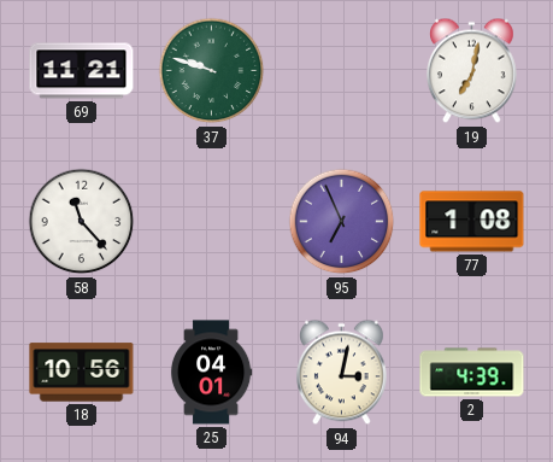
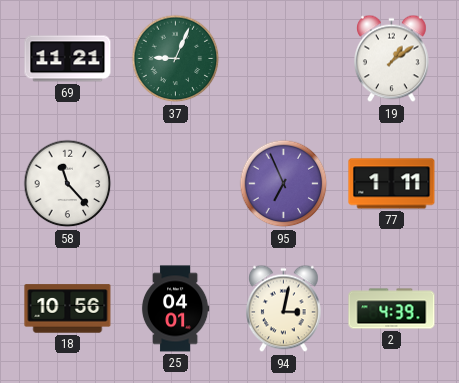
37: 9:48 -> 9:04
19: 7:02 -> 1:09
77: 1:08 -> 1:11
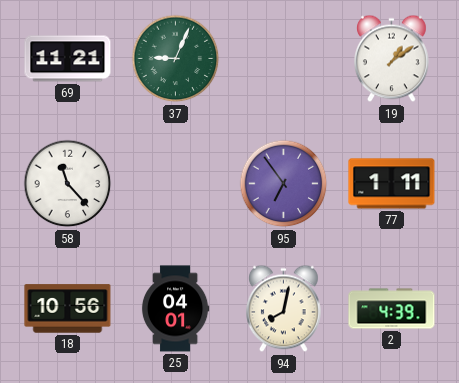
95: 6:56 -> 6:54
94: 3:02 -> 8:02
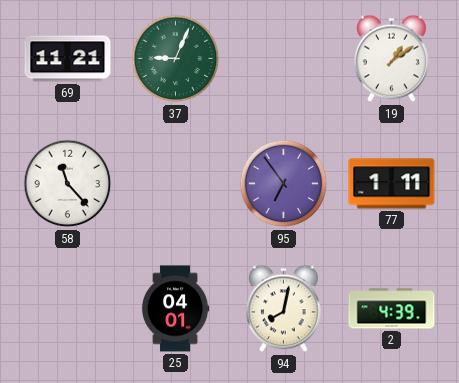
18: 10:56 -> none
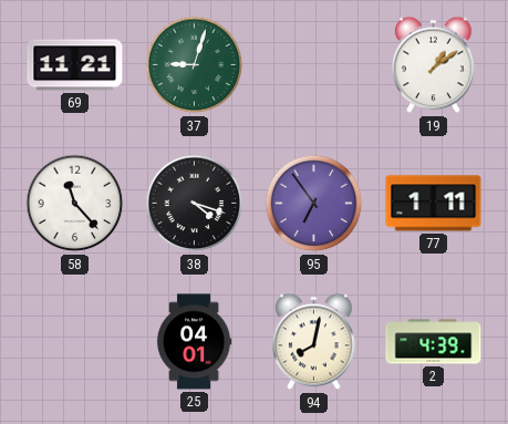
37: 9:04 -> 9:03
38: none -> 4:18
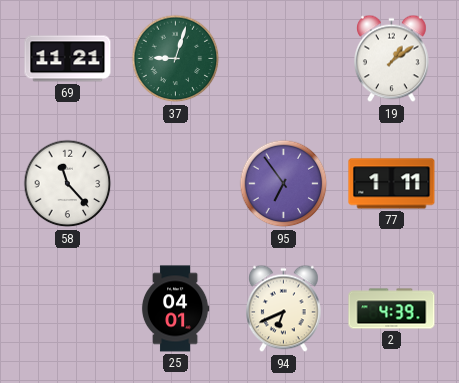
38: 4:18 -> none
94: 8:02 -> 6:41
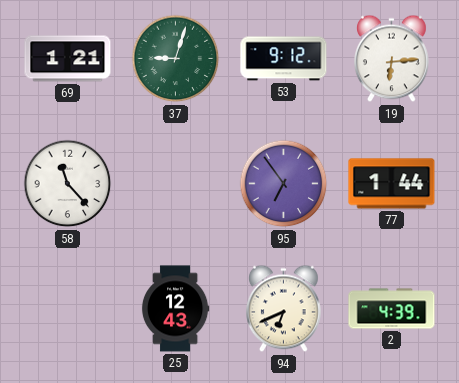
69: 11:21 -> 1:21
53: none -> 9:12
19: 1:09 -> 6:14
77: 1:11 -> 1:44
25: 04:01 -> 12:43
